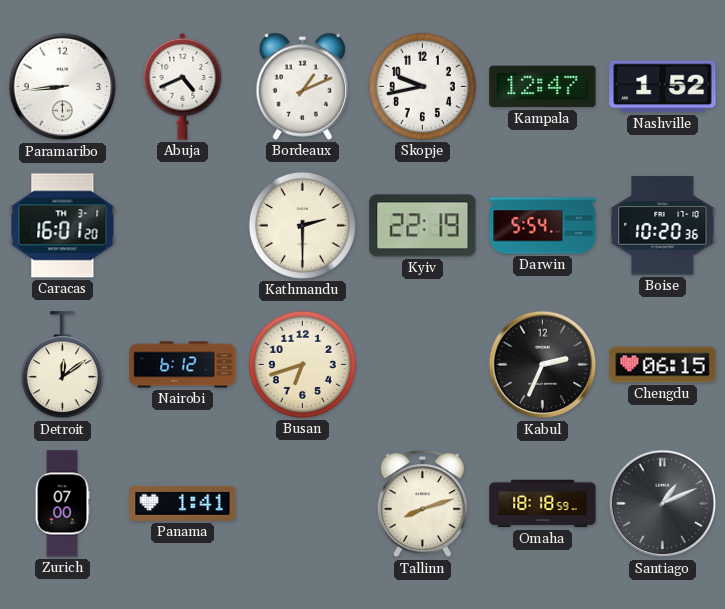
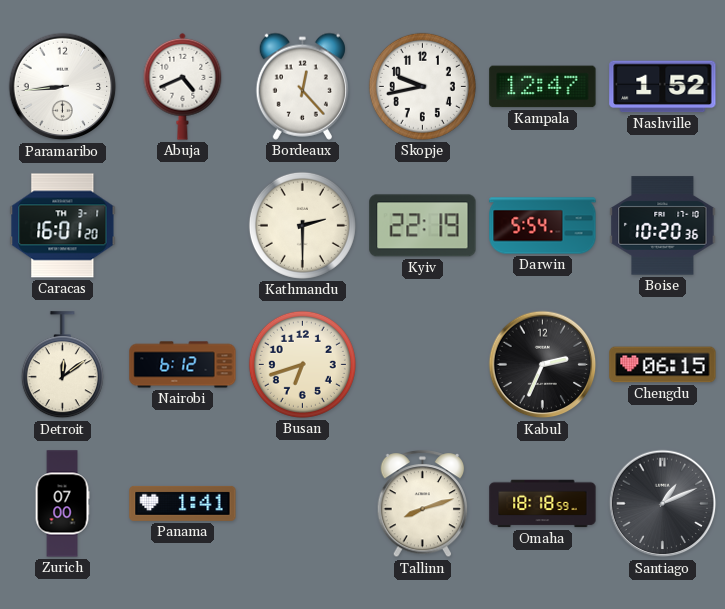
Bordeaux: 1:11 -> 12:23
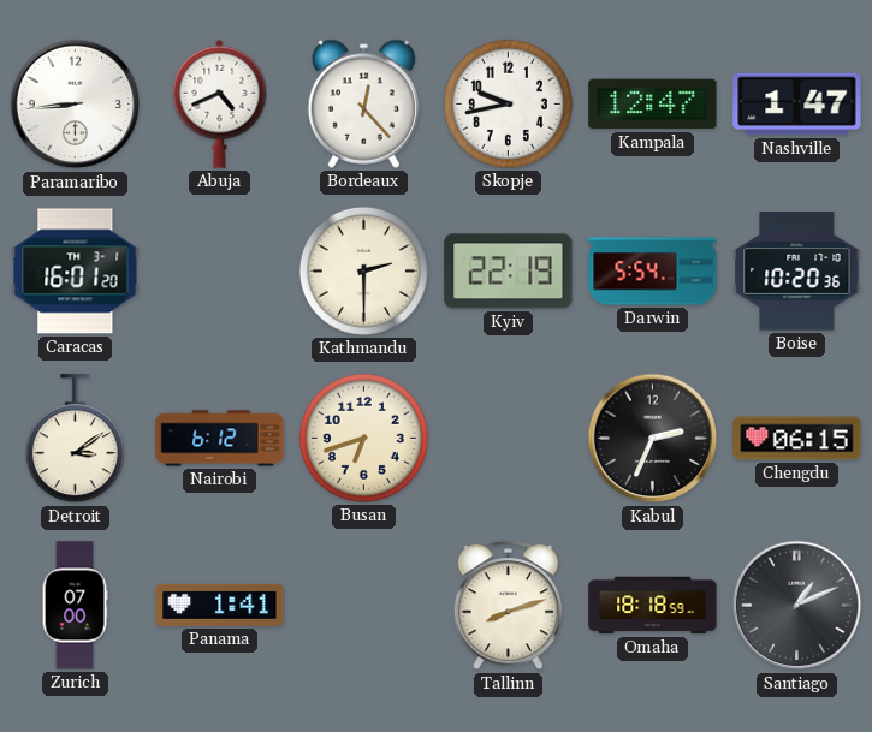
Nashville: 1:52 -> 1:47
Detroit: 12:09 -> 3:09
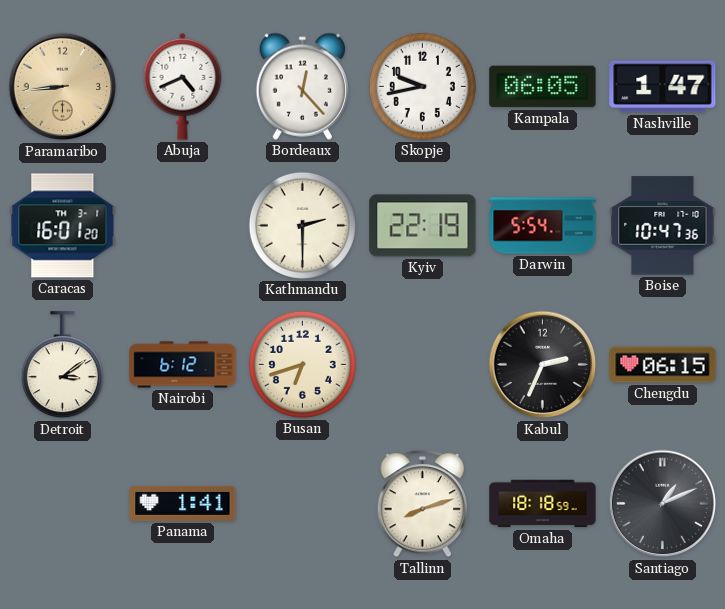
Paramaribo dial: white -> champagne
Kampala: 12:47 -> 06:05
Boise: 10:20 -> 10:47
Zurich: 07:00 -> none
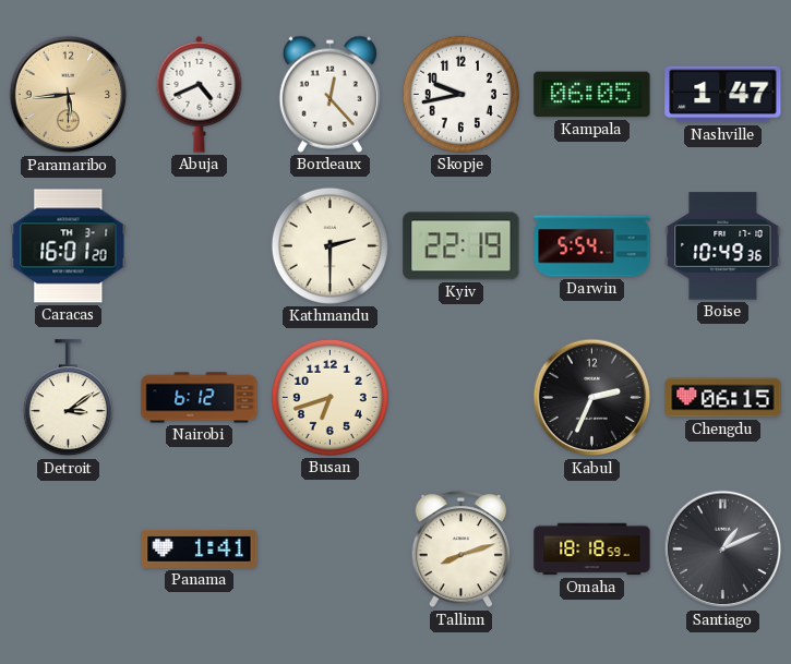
Paramaribo: 8:44 -> 5:44
Boise: 10:47 -> 10:49
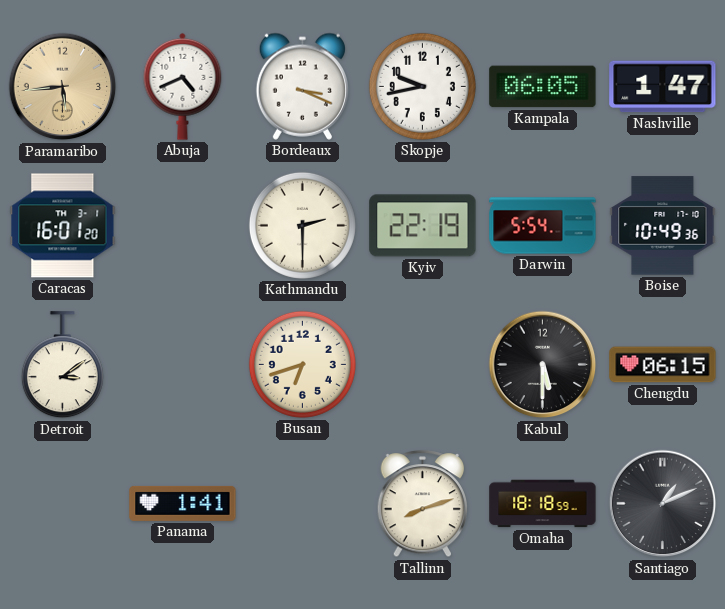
Bordeaux: 12:23 -> 3:19
Nairobi: 6:12 -> none
Kabul: 2:34 -> 5:30
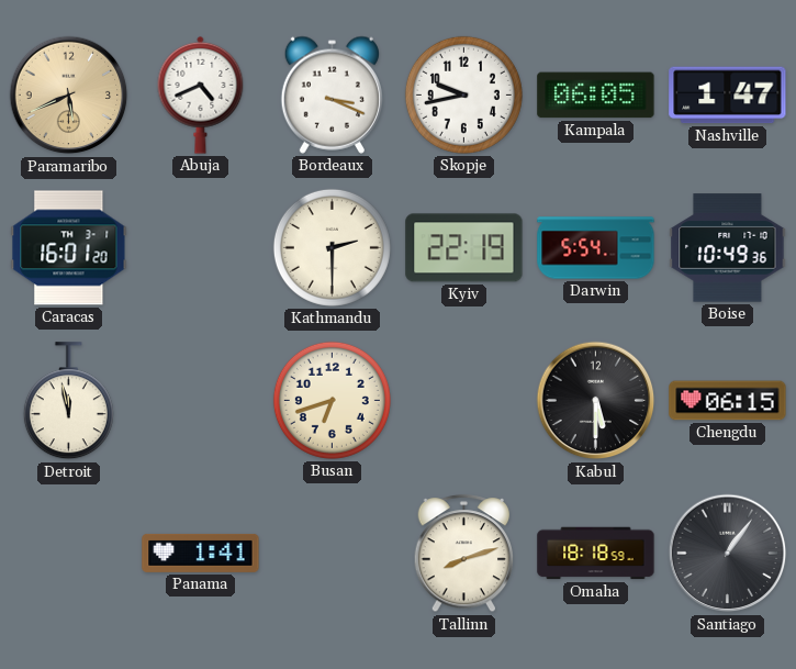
Paramaribo: 5:44 -> 5:41
Detroit: 3:09 -> 11:58
Santiago: 1:11 -> 1:06
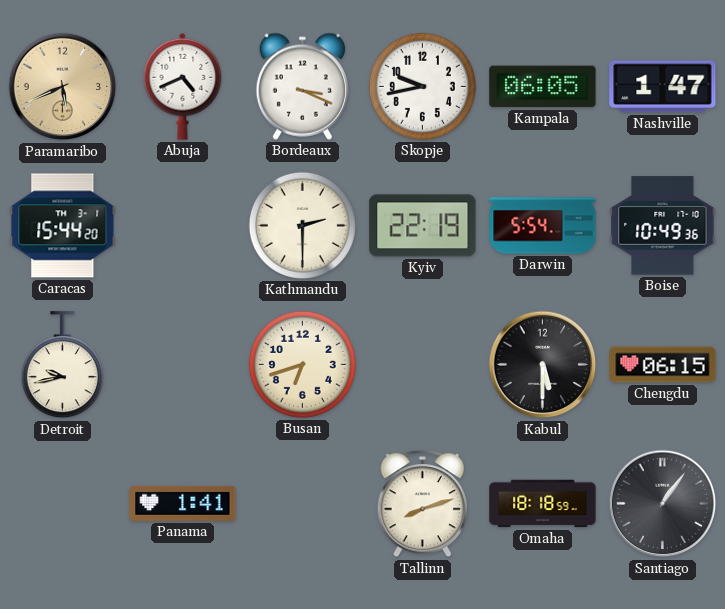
Caracas: 16:01 -> 15:44
Detroit: 11:58 -> 9:43
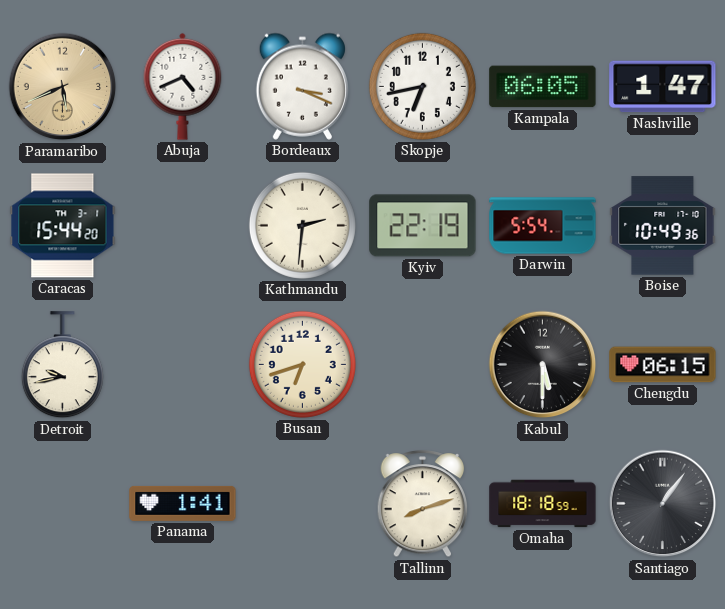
Skopje: 9:43 -> 6:43
Kathmandu: 2:30 -> 2:31
